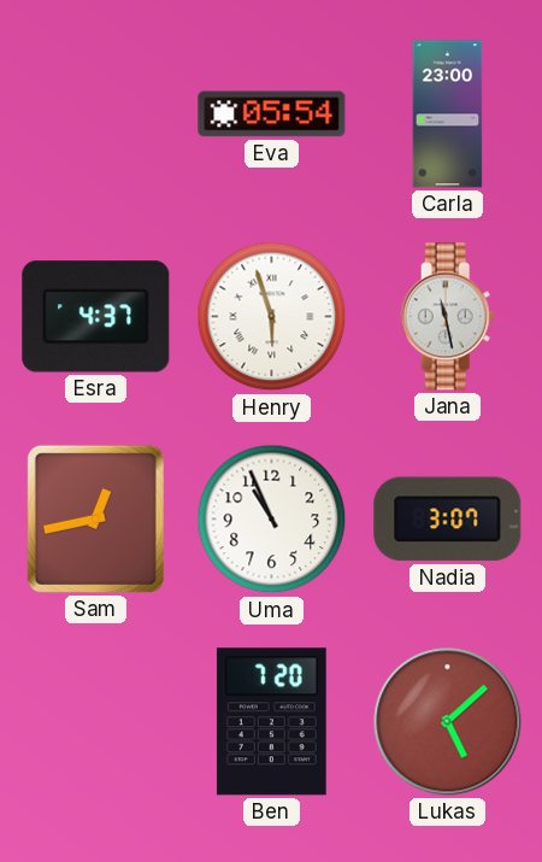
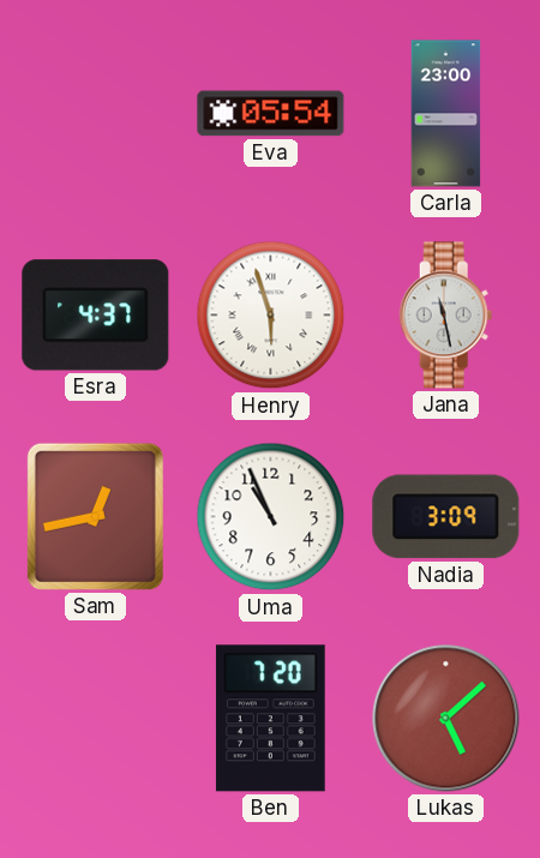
Nadia: 3:07 -> 3:09
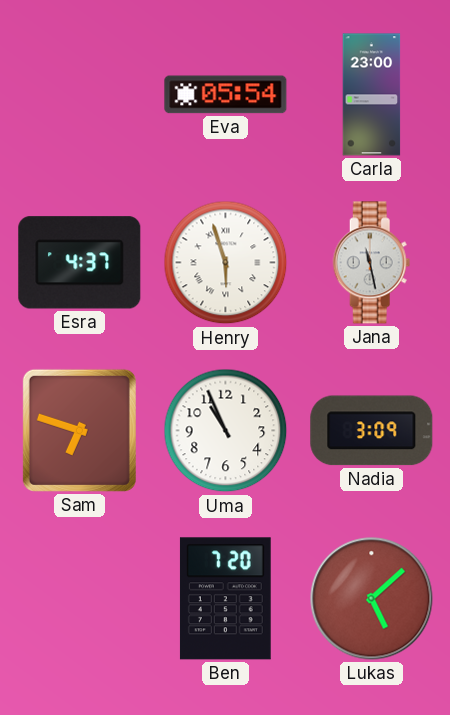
Sam: 12:43 -> 6:48
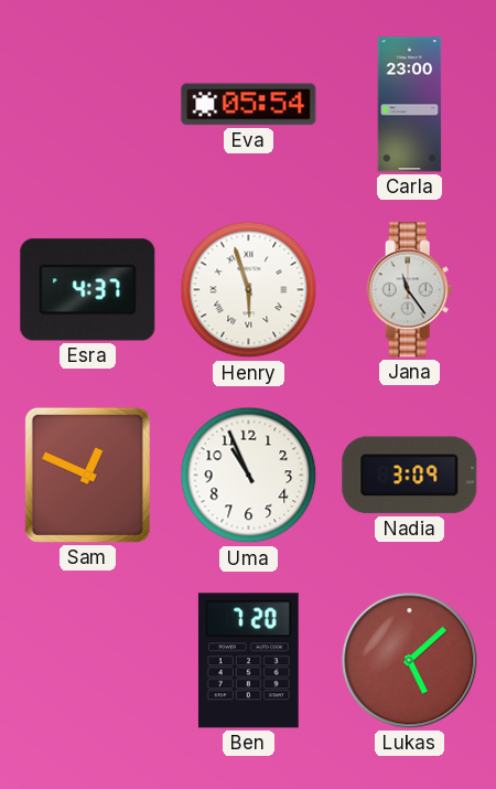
Jana: 11:28 -> 11:24
Sam: 6:48 -> 12:49
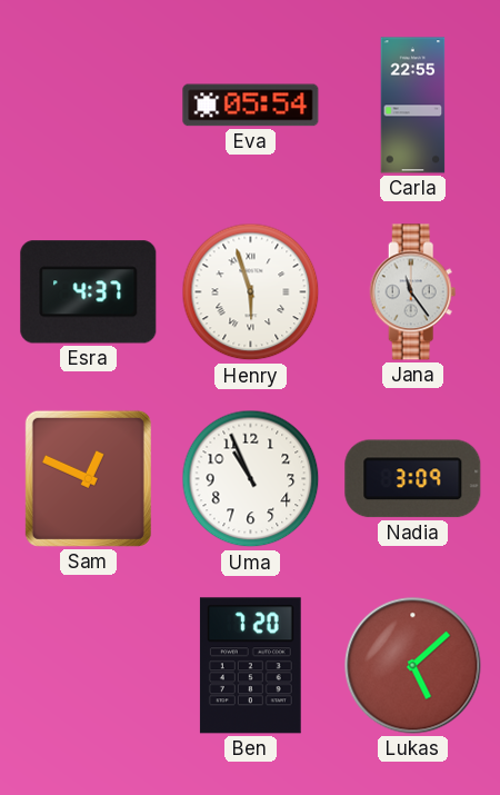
Carla: 23:00 -> 22:55
